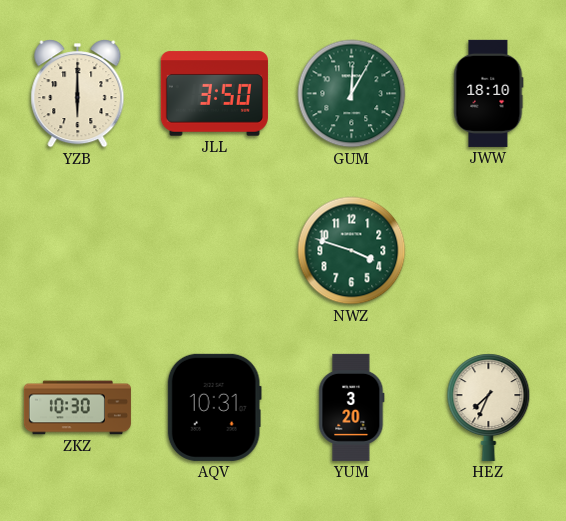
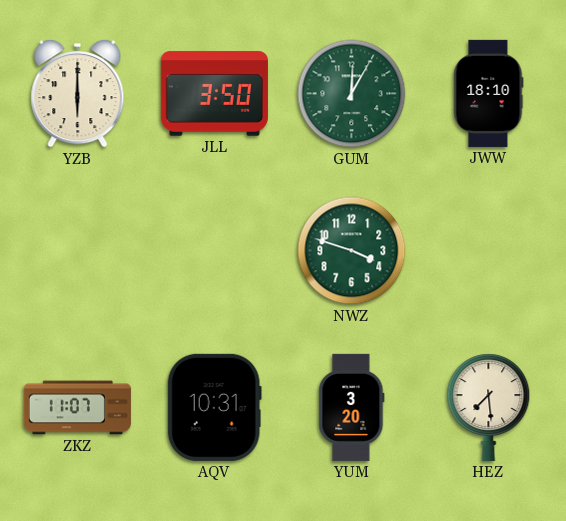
ZKZ: 10:30 -> 11:07
HEZ: 7:34 -> 7:29
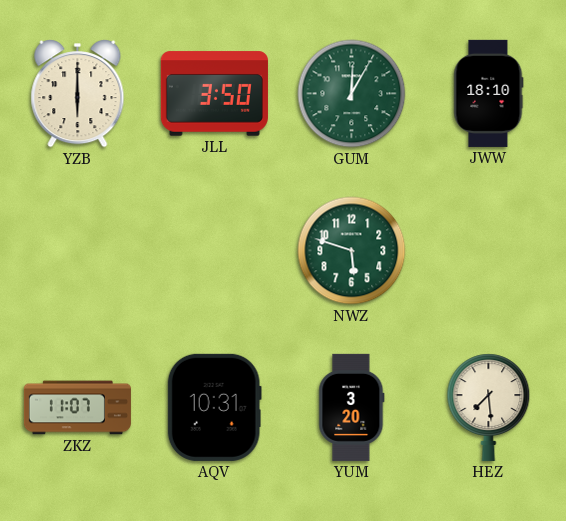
NWZ: 3:48 -> 5:48
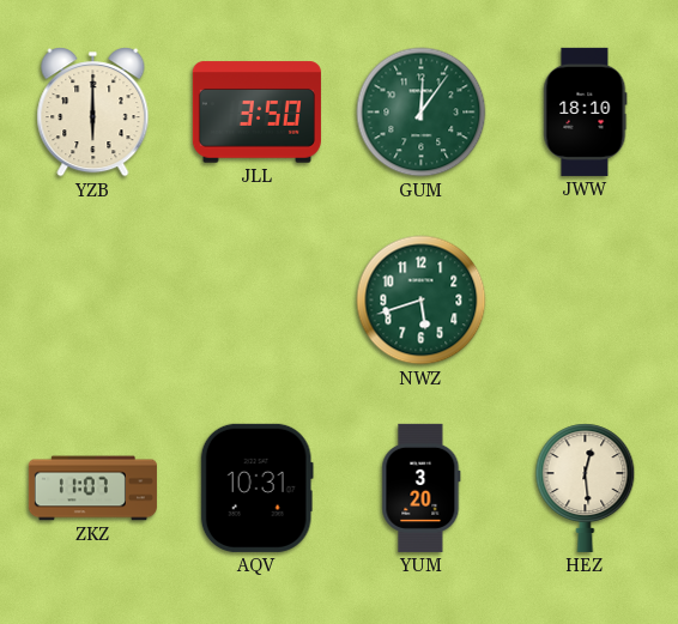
GUM: 12:05 -> 12:06
NWZ: 5:48 -> 5:42
HEZ: 7:29 -> 12:29
